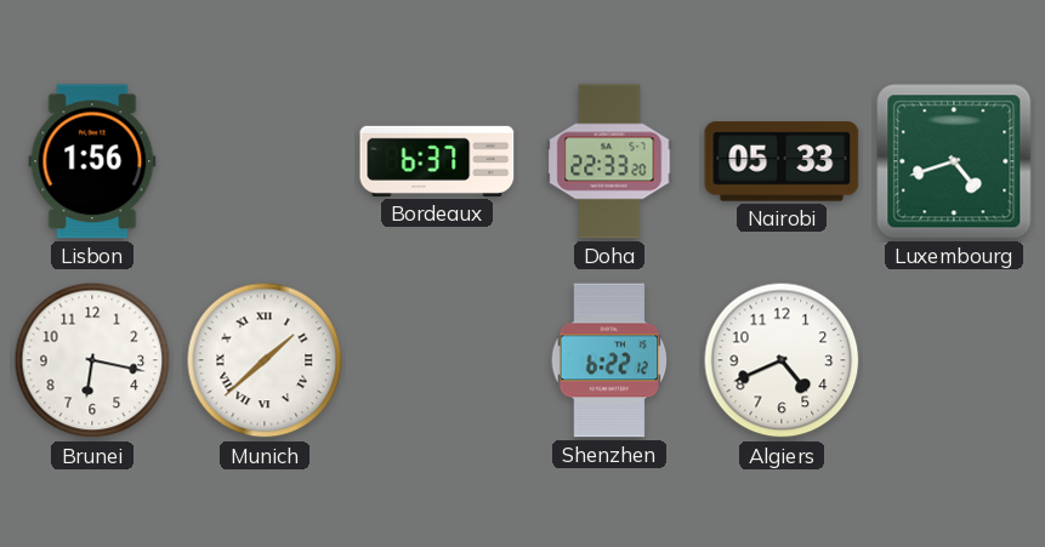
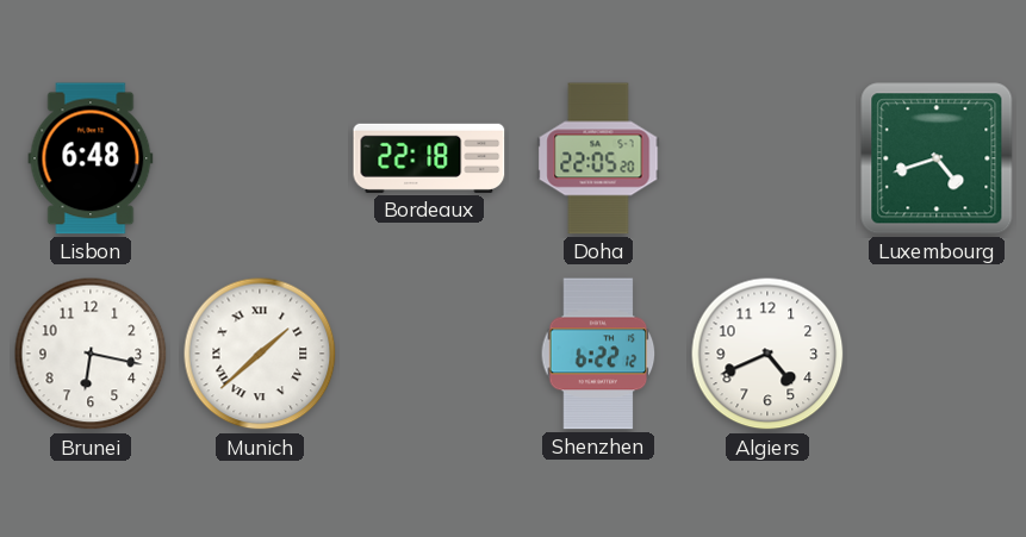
Lisbon: 1:56 -> 6:48
Bordeaux: 6:37 -> 22:18
Doha: 22:33 -> 22:05
Nairobi: 05:33 -> none
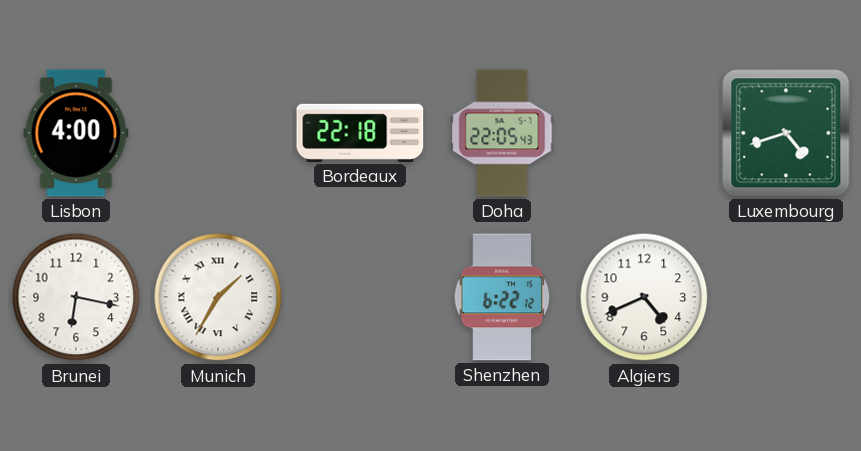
Lisbon: 6:48 -> 4:00
Doha: 22:05:20 -> 22:05:43
Munich: 1:38 -> 1:35
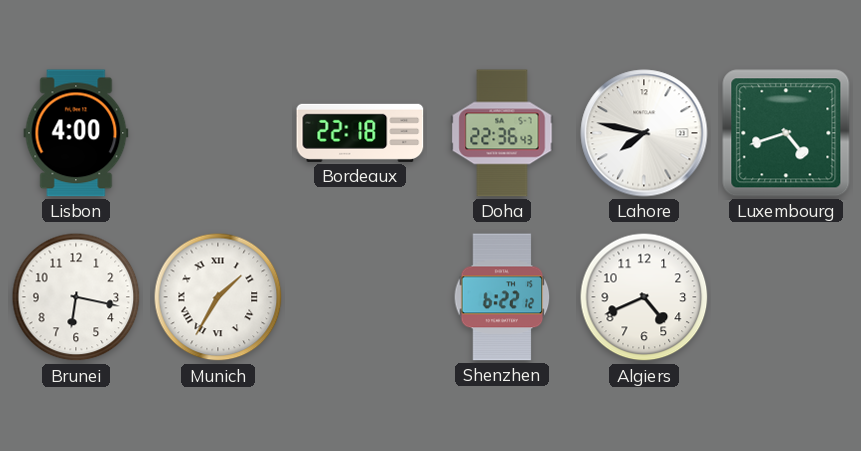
Doha: 22:05 -> 22:36
Lahore: none -> 7:47
